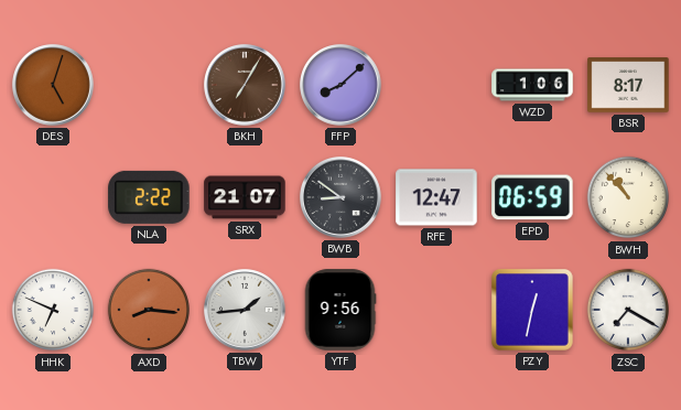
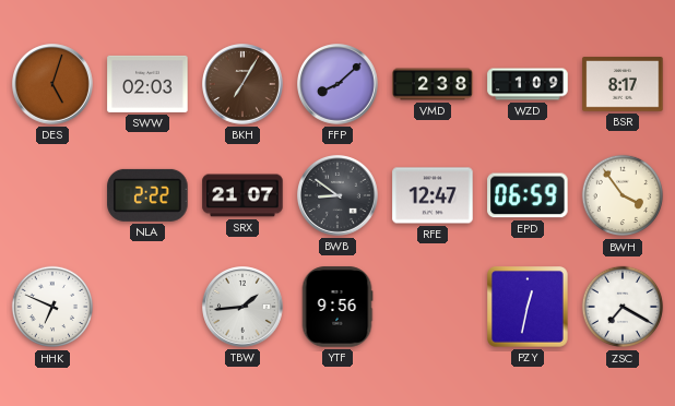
SWW: none -> 02:03
VMD: none -> 2:38
WZD: 1:06 -> 1:09
BWH: 10:53 -> 3:54
AXD: 8:16 -> none
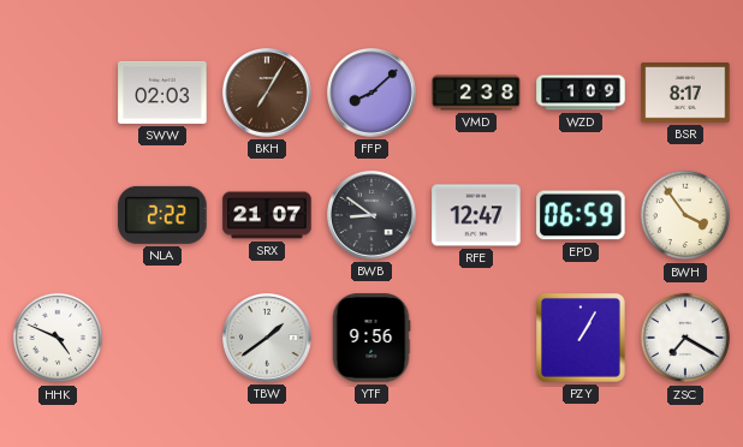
DES: 5:03 -> none
HHK: 6:49 -> 4:49
TBW: 1:44 -> 1:39
PZY: 12:32 -> 1:05
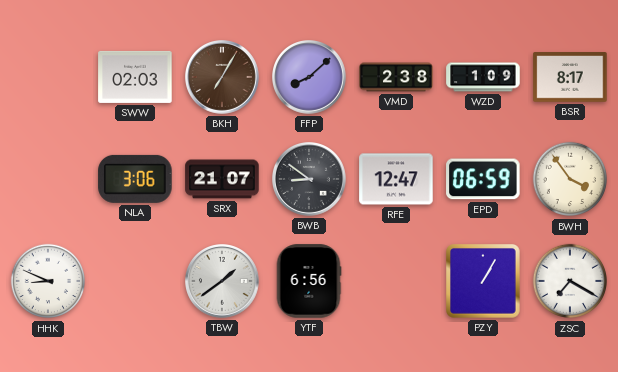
NLA: 2:22 -> 3:06
HHK: 4:49 -> 8:49
YTF: 9:56 -> 6:56
